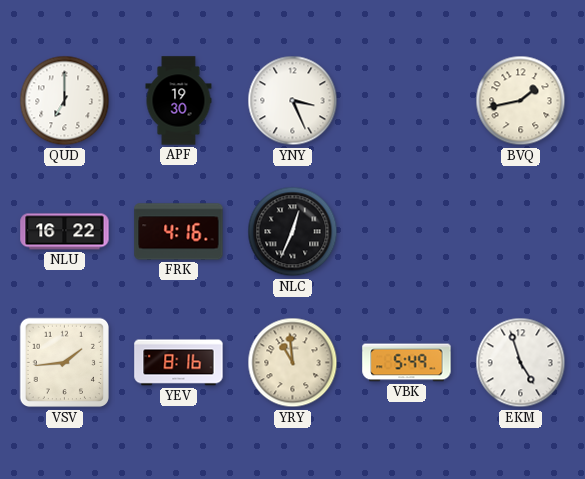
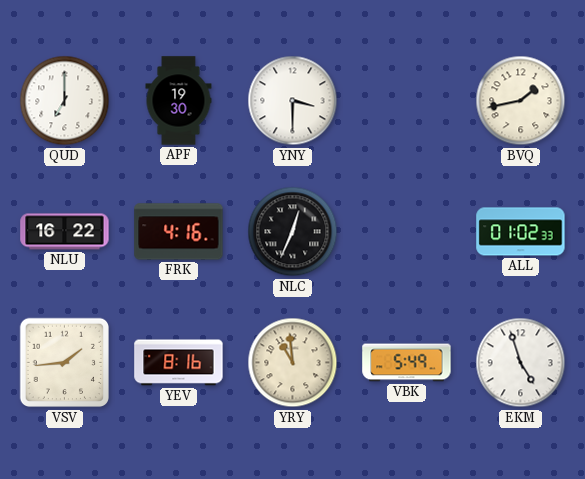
YNY: 3:26 -> 3:30
ALL: none -> 01:02
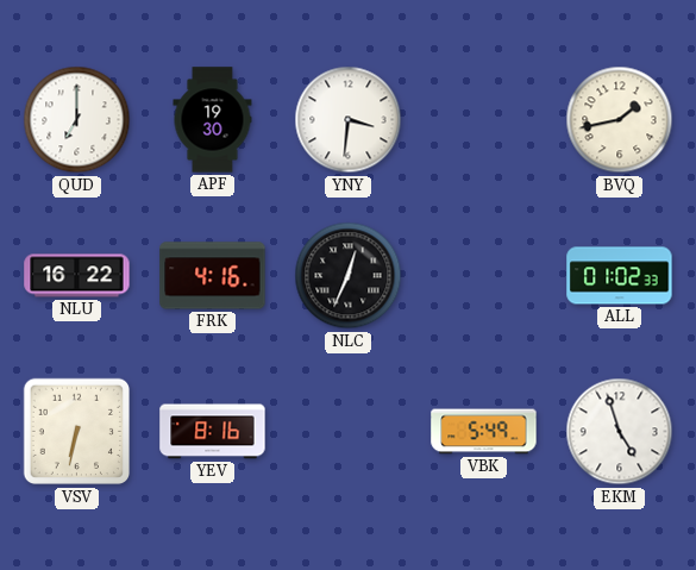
YNY: 3:30 -> 3:31
VSV: 1:44 -> 6:32
YRY: 10:59 -> none
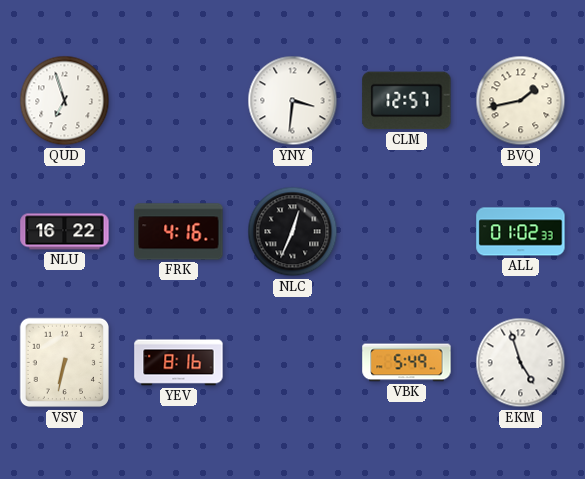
QUD: 7:00 -> 6:57
APF: 19:30 -> none
CLM: none -> 12:57
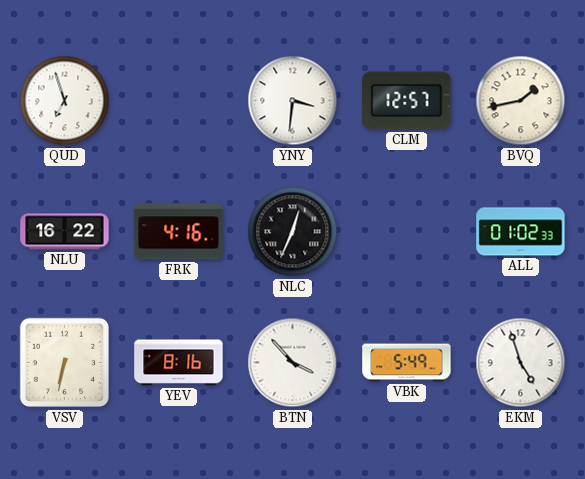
BTN: none -> 3:53
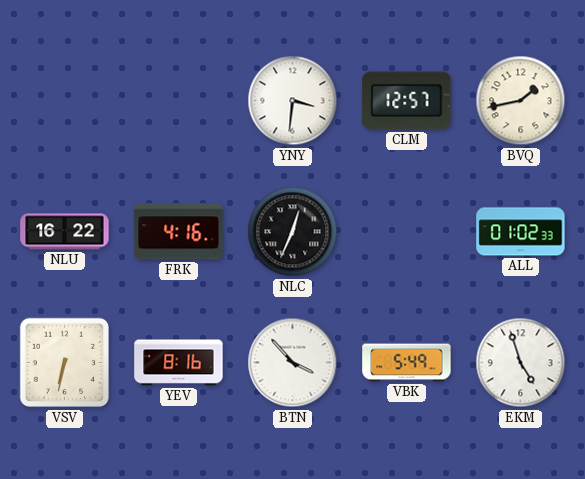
QUD: 6:57 -> none
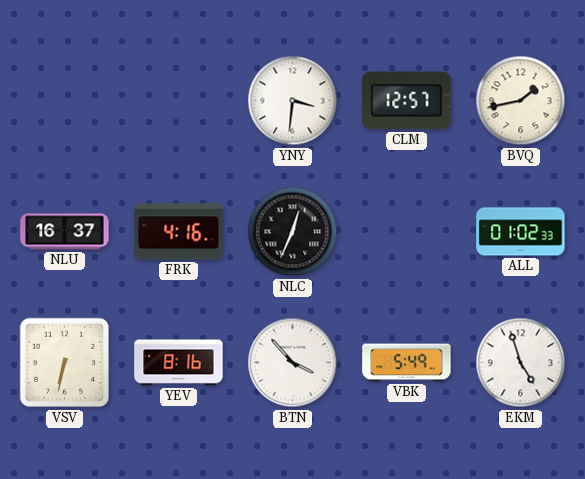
NLU: 16:22 -> 16:37
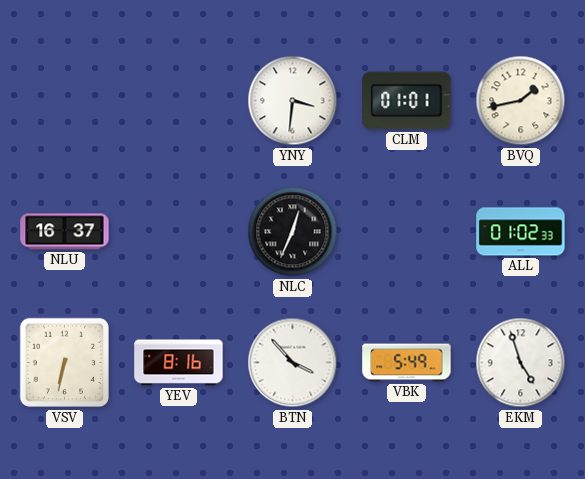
CLM: 12:57 -> 01:01
FRK: 4:16 -> none
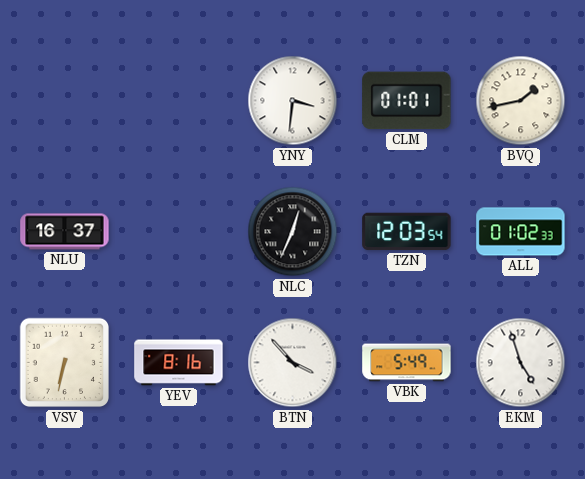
TZN: none -> 12:03
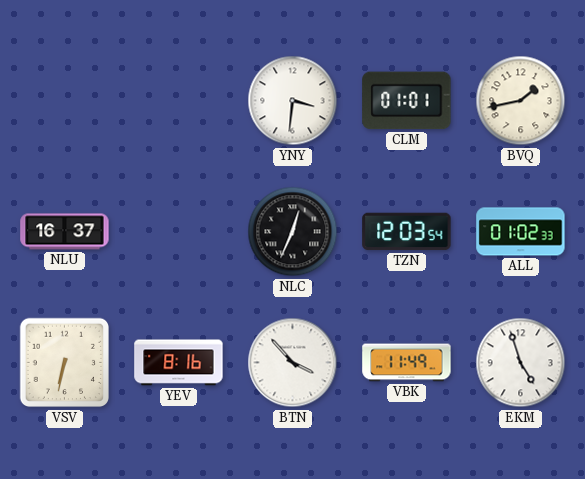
VBK: 5:49 -> 11:49
